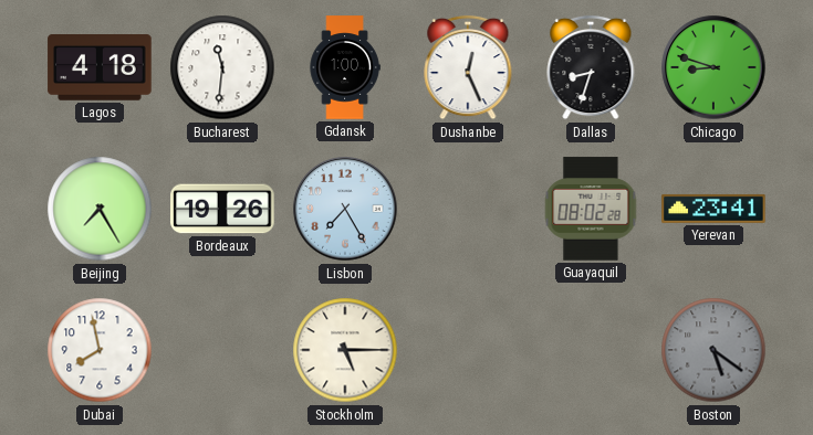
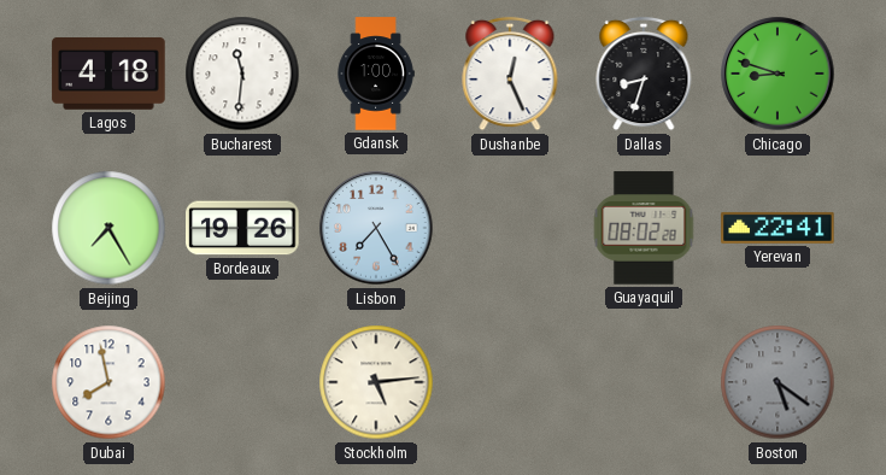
Yerevan: 23:41 -> 22:41
Stockholm: 5:15 -> 5:14
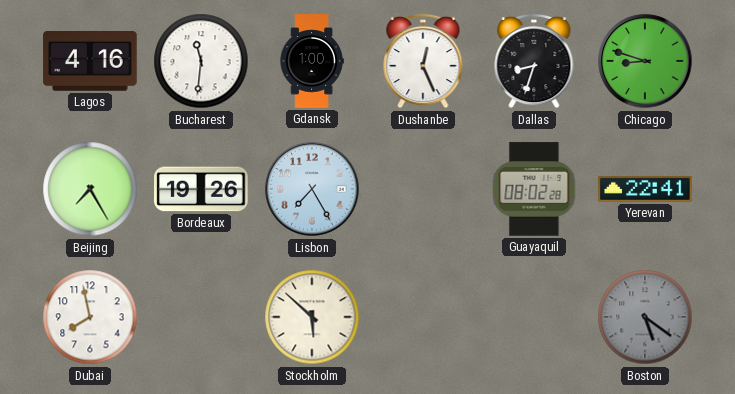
Lagos: 4:18 -> 4:16
Stockholm: 5:14 -> 5:52
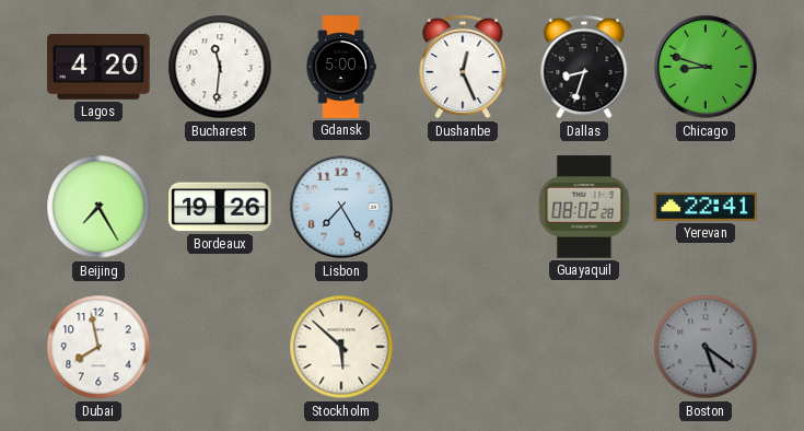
Lagos: 4:16 -> 4:20
Gdansk: 1:00 -> 5:00
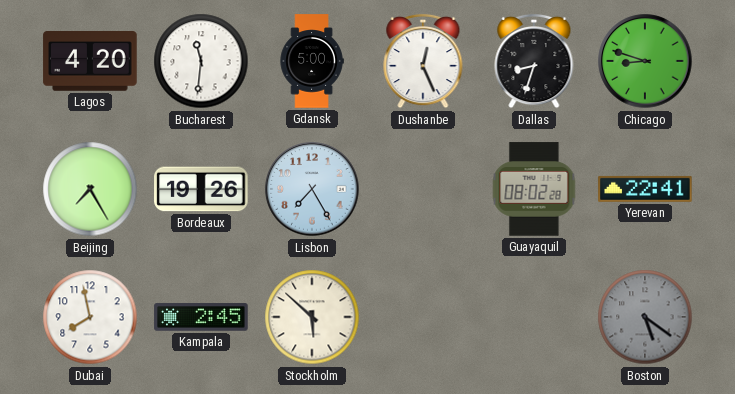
Kampala: none -> 2:45
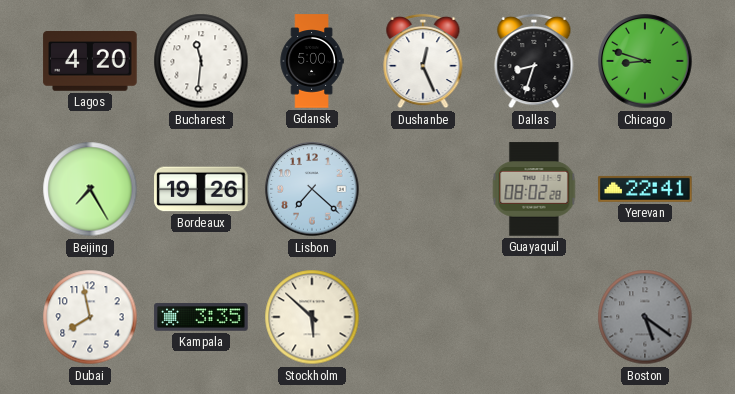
Lisbon: 7:25 -> 7:22
Kampala: 2:45 -> 3:35
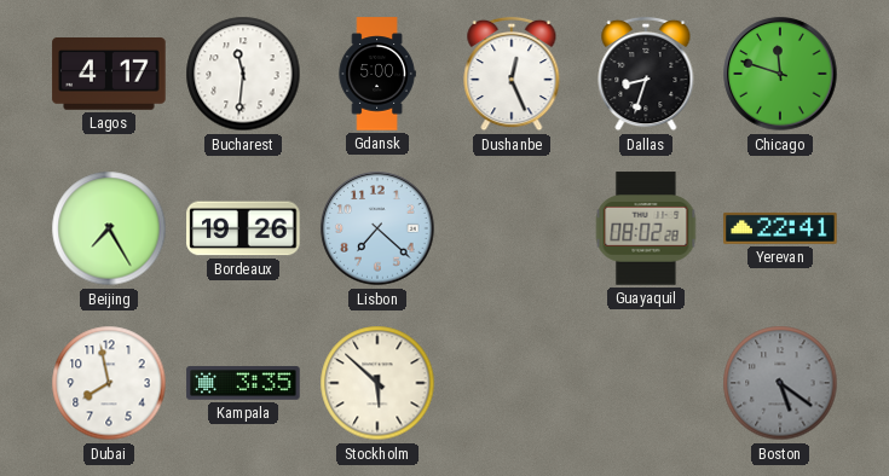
Lagos: 4:20 -> 4:17
Chicago: 8:48 -> 11:48
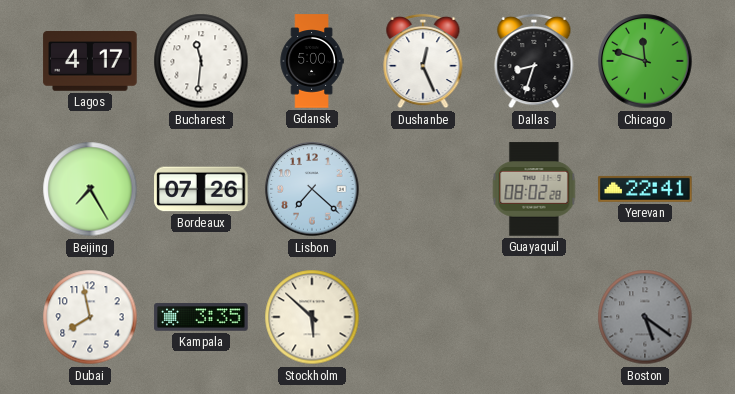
Bordeaux: 19:26 -> 07:26
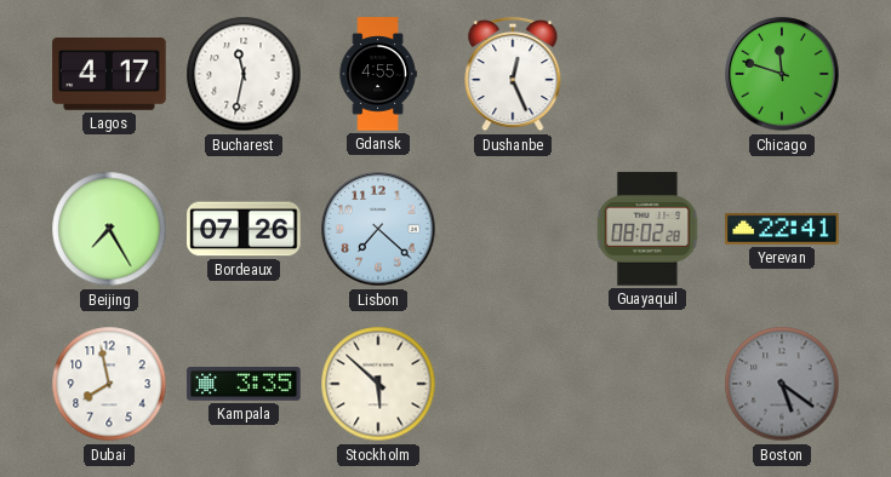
Bucharest: 11:31 -> 11:32
Gdansk: 5:00 -> 4:55
Dallas: 8:33 -> none
